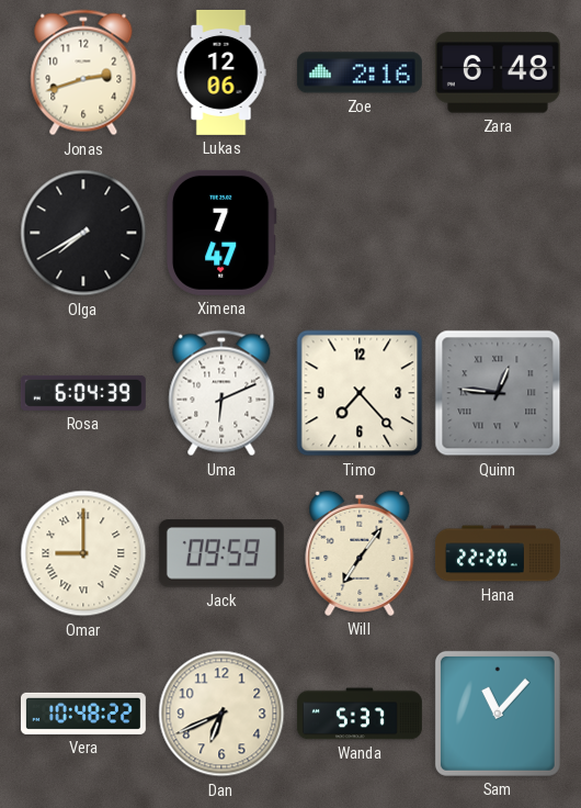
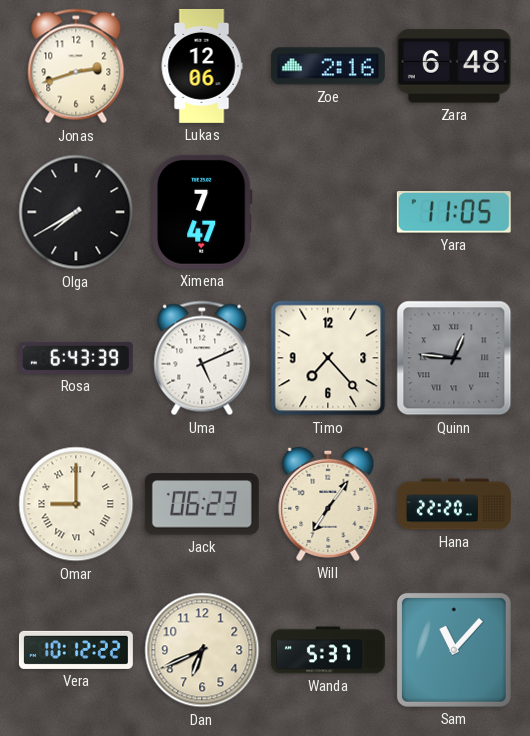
Yara: none -> 11:05
Rosa: 6:04 -> 6:43
Uma: 6:11 -> 5:11
Jack: 09:59 -> 06:23
Vera: 10:48 -> 10:12
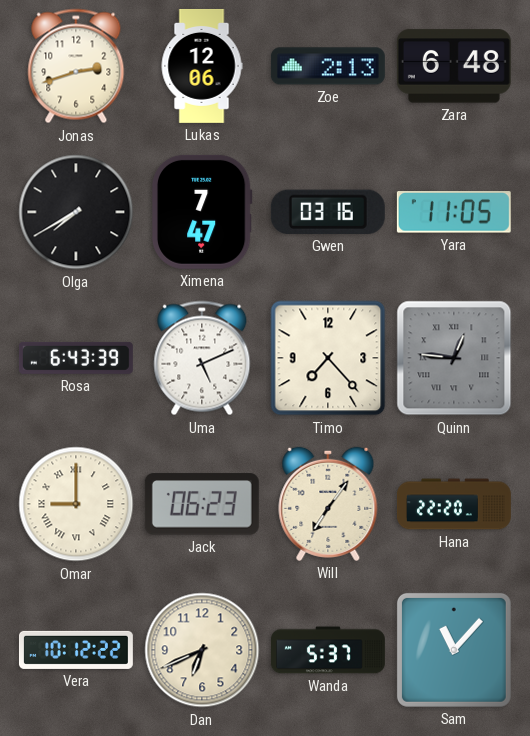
Zoe: 2:16 -> 2:13
Gwen: none -> 03:16
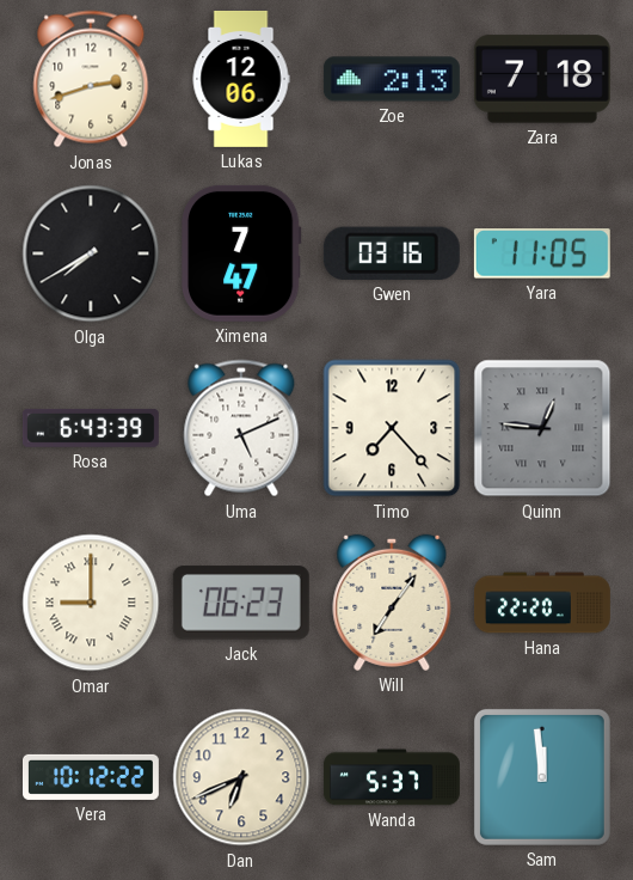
Zara: 6:48 -> 7:18
Sam: 11:07 -> 11:59
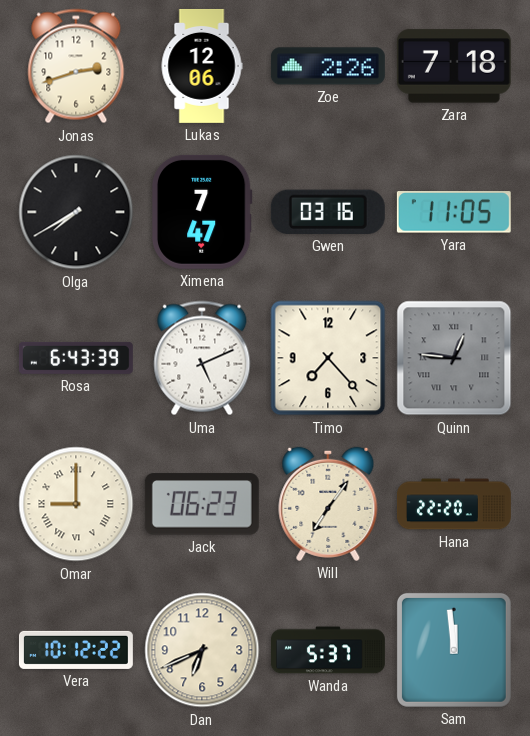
Zoe: 2:13 -> 2:26
